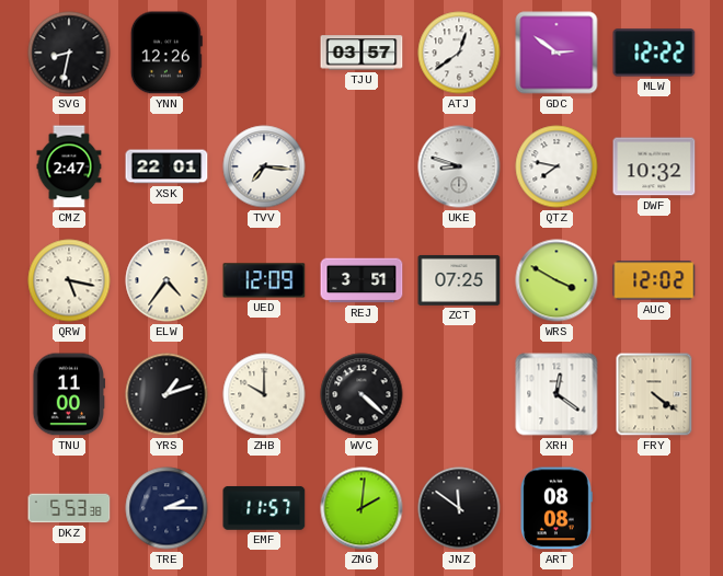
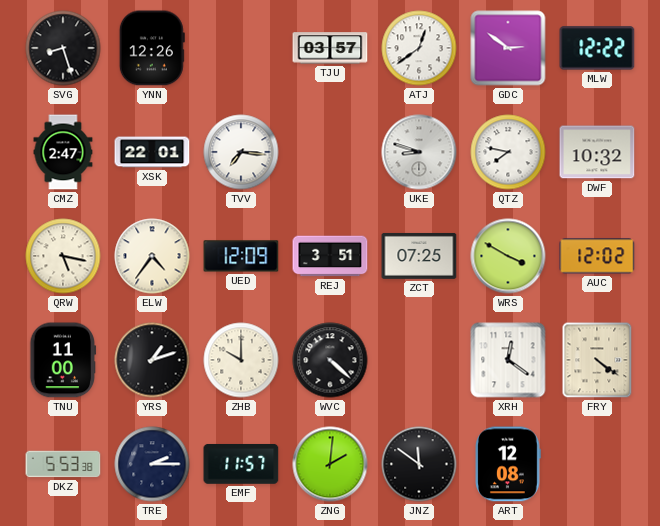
SVG: 8:32 -> 8:27
ART: 08:08 -> 12:08
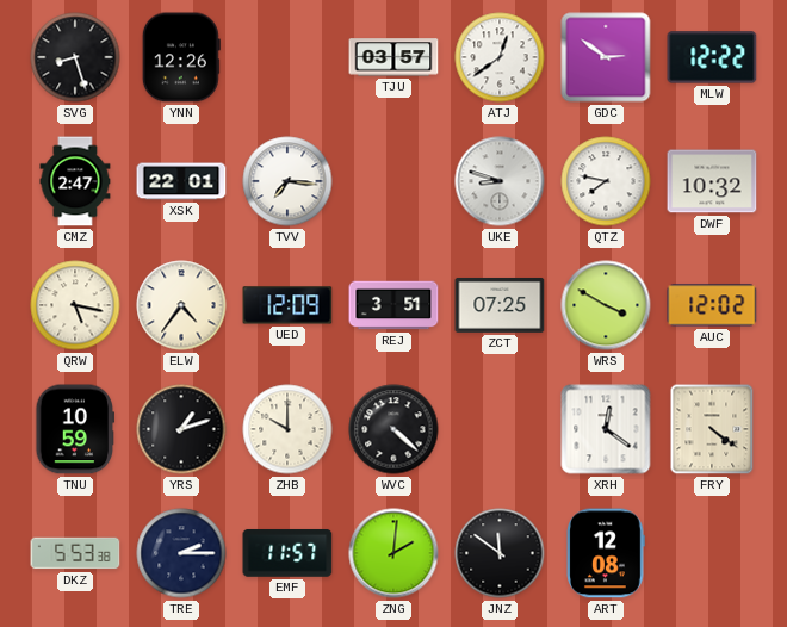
TNU: 11:00 -> 10:59
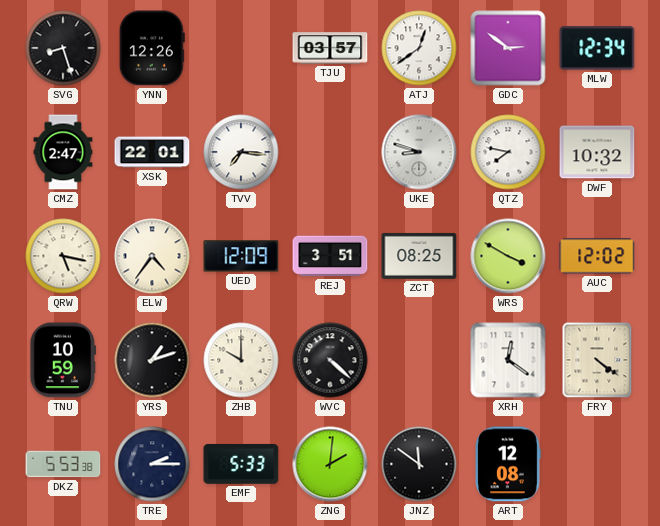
MLW: 12:22 -> 12:34
ZCT: 07:25 -> 08:25
EMF: 11:57 -> 5:33
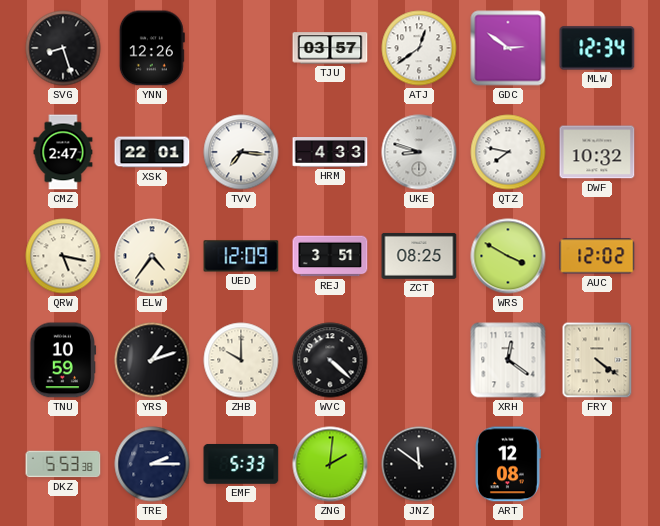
HRM: none -> 4:33
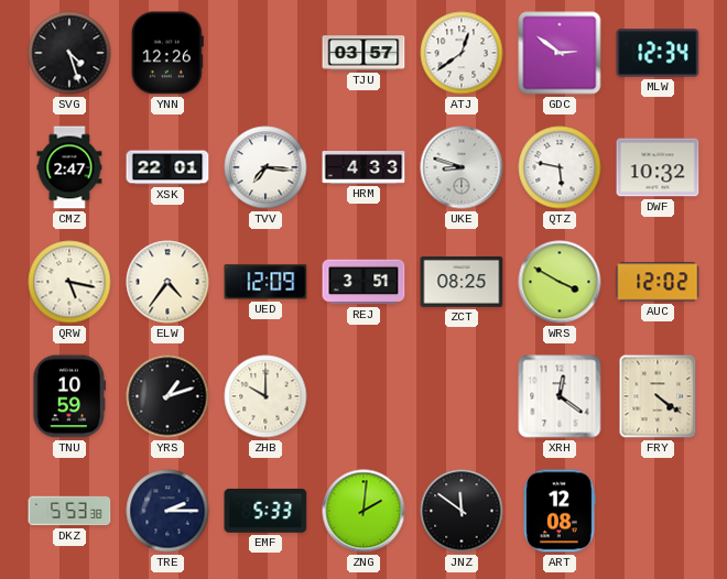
SVG: 8:27 -> 4:27
QTZ: 7:47 -> 5:47
WVC: 4:22 -> none
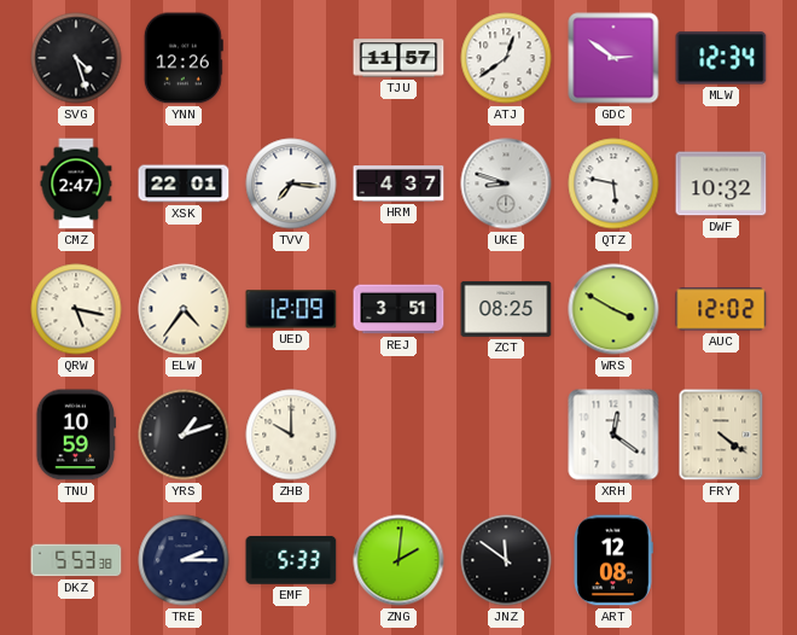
TJU: 03:57 -> 11:57
HRM: 4:33 -> 4:37
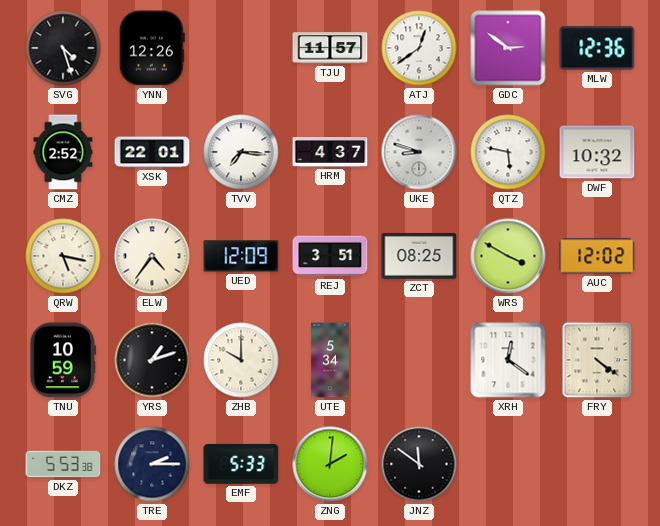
MLW: 12:34 -> 12:36
CMZ: 2:47 -> 2:52
UTE: none -> 5:34
ART: 12:08 -> none
